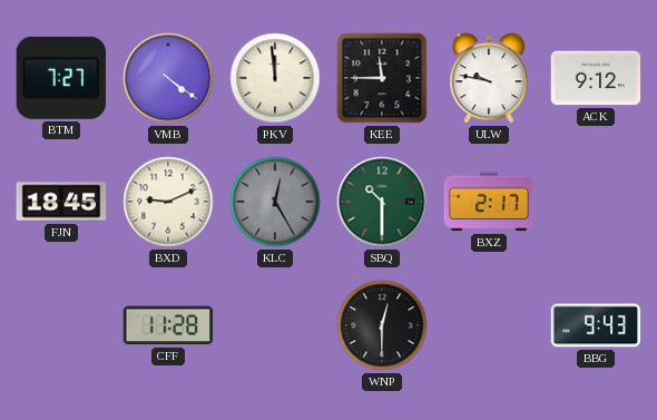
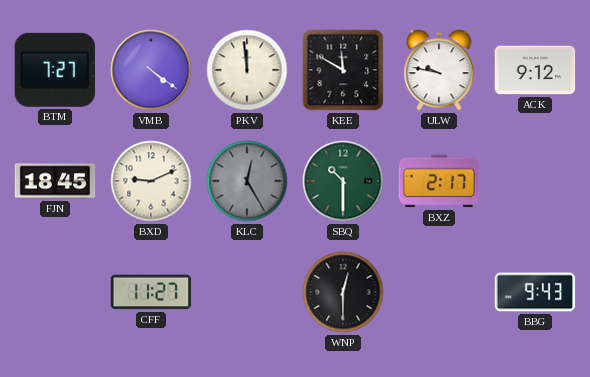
KEE: 11:45 -> 11:50
CFF: 11:28 -> 11:27
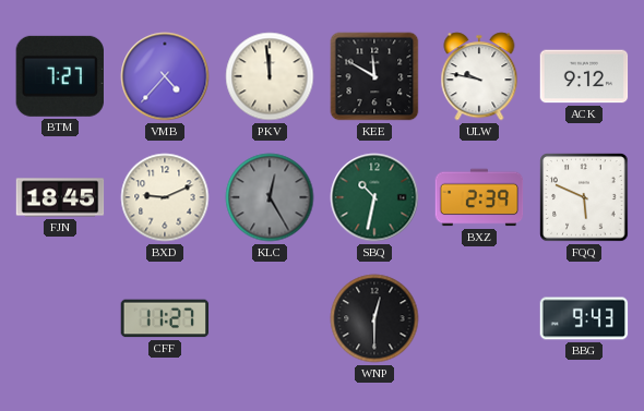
VMB: 4:21 -> 4:37
SBQ: 10:30 -> 10:32
BXZ: 2:17 -> 2:39
FQQ: none -> 5:49
